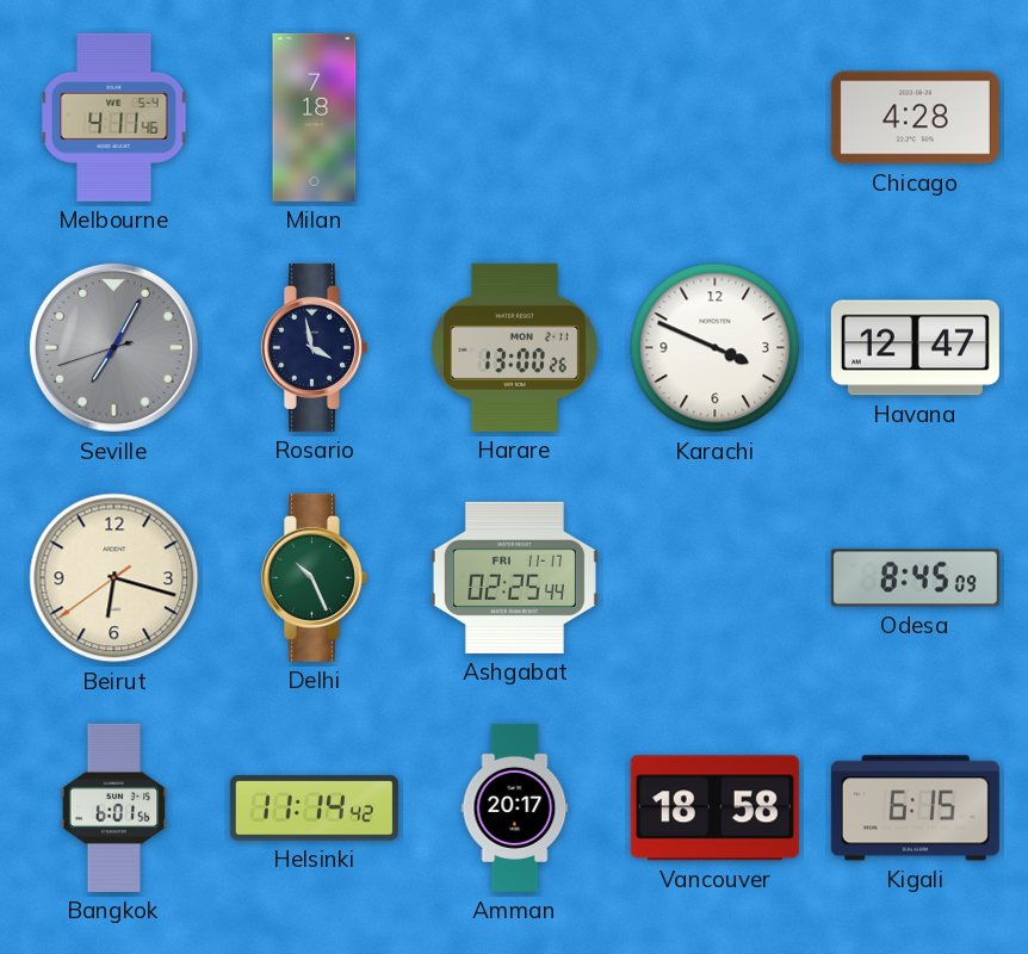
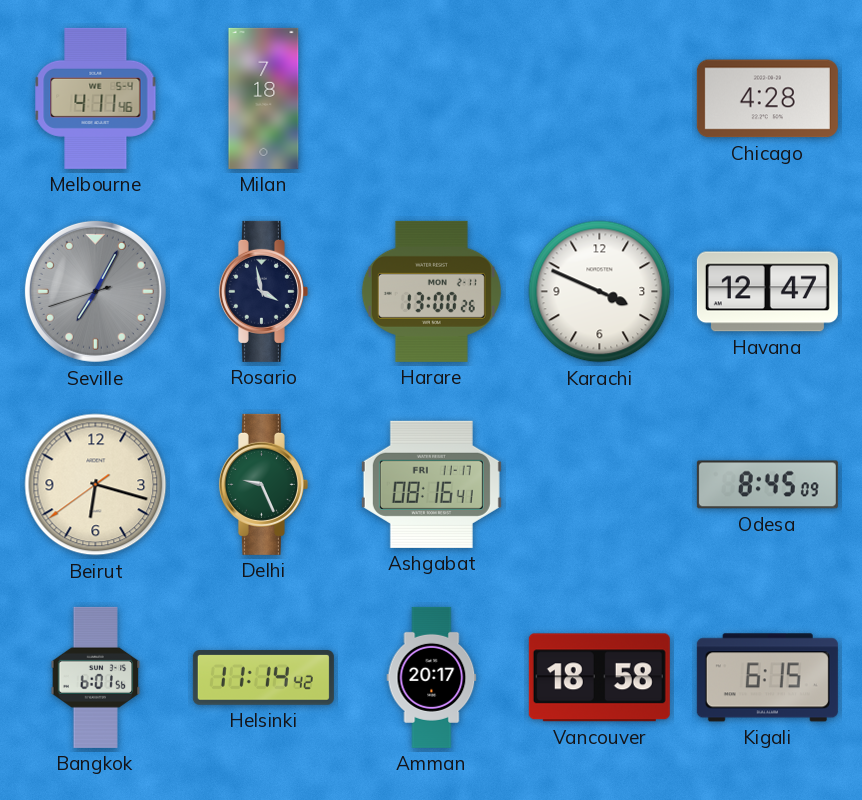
Delhi: 10:26 -> 9:26
Ashgabat: 02:25 -> 08:16
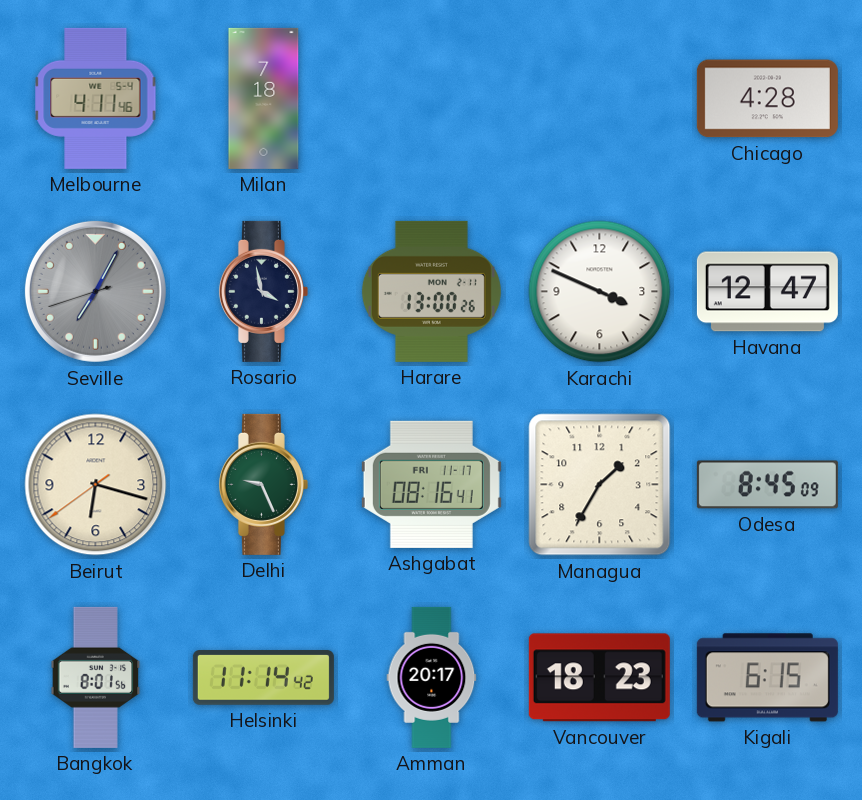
Managua: none -> 1:35
Bangkok: 6:01 -> 8:01
Vancouver: 18:58 -> 18:23
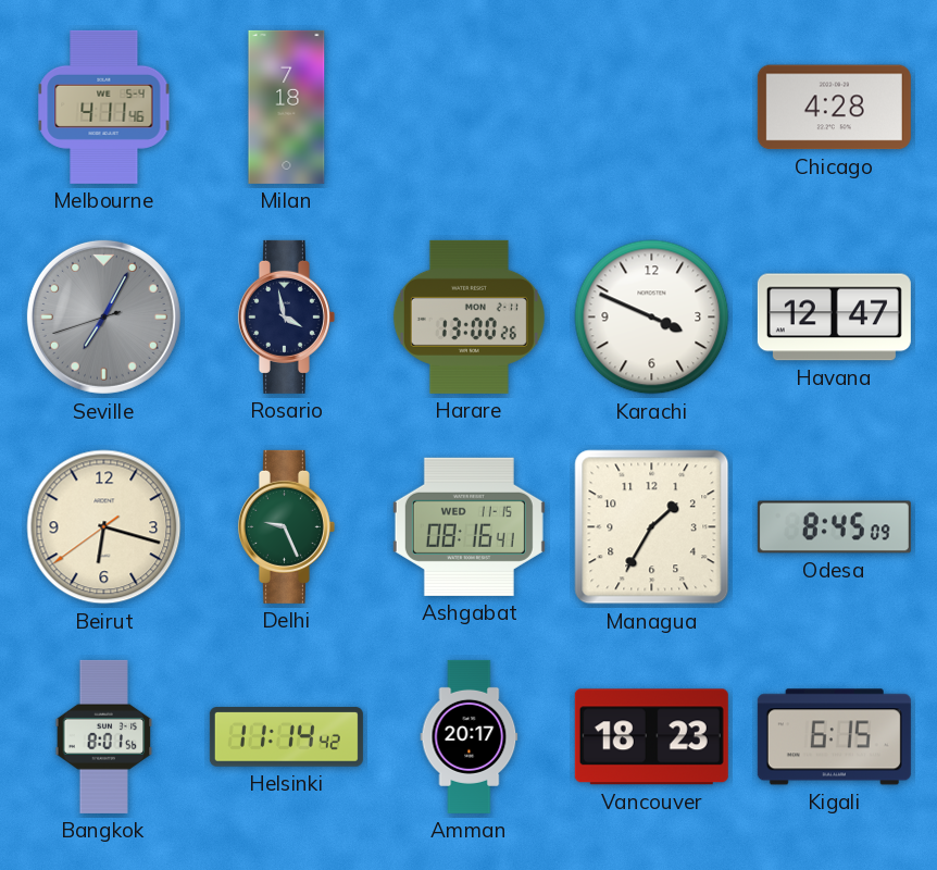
Ashgabat date: FRI 11-17 -> WED 11-15
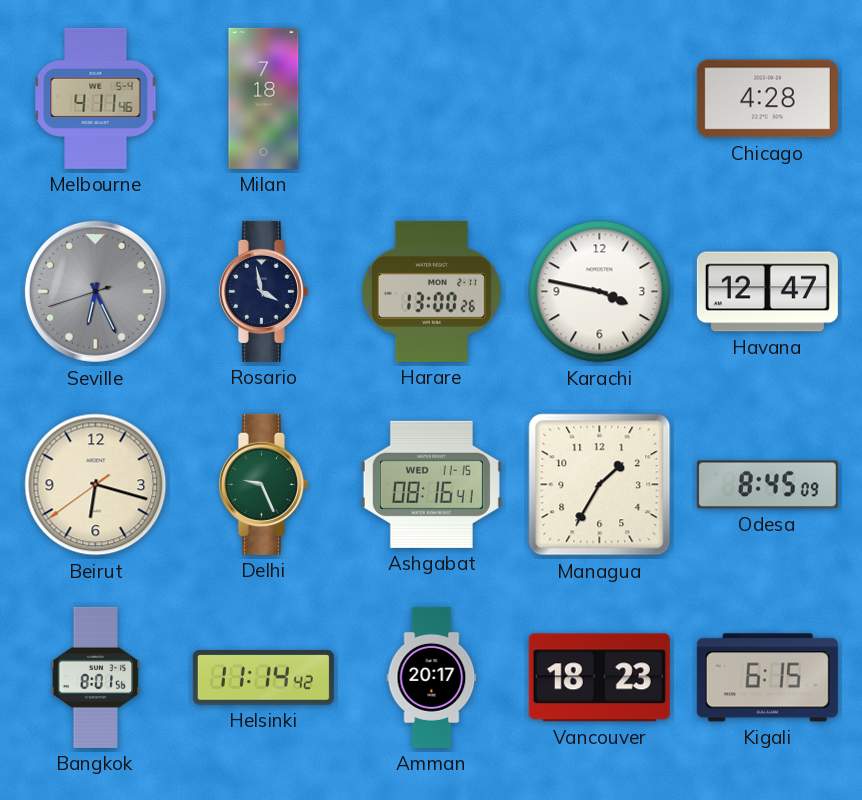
Seville: 7:04 -> 6:25
Karachi: 3:49 -> 3:47
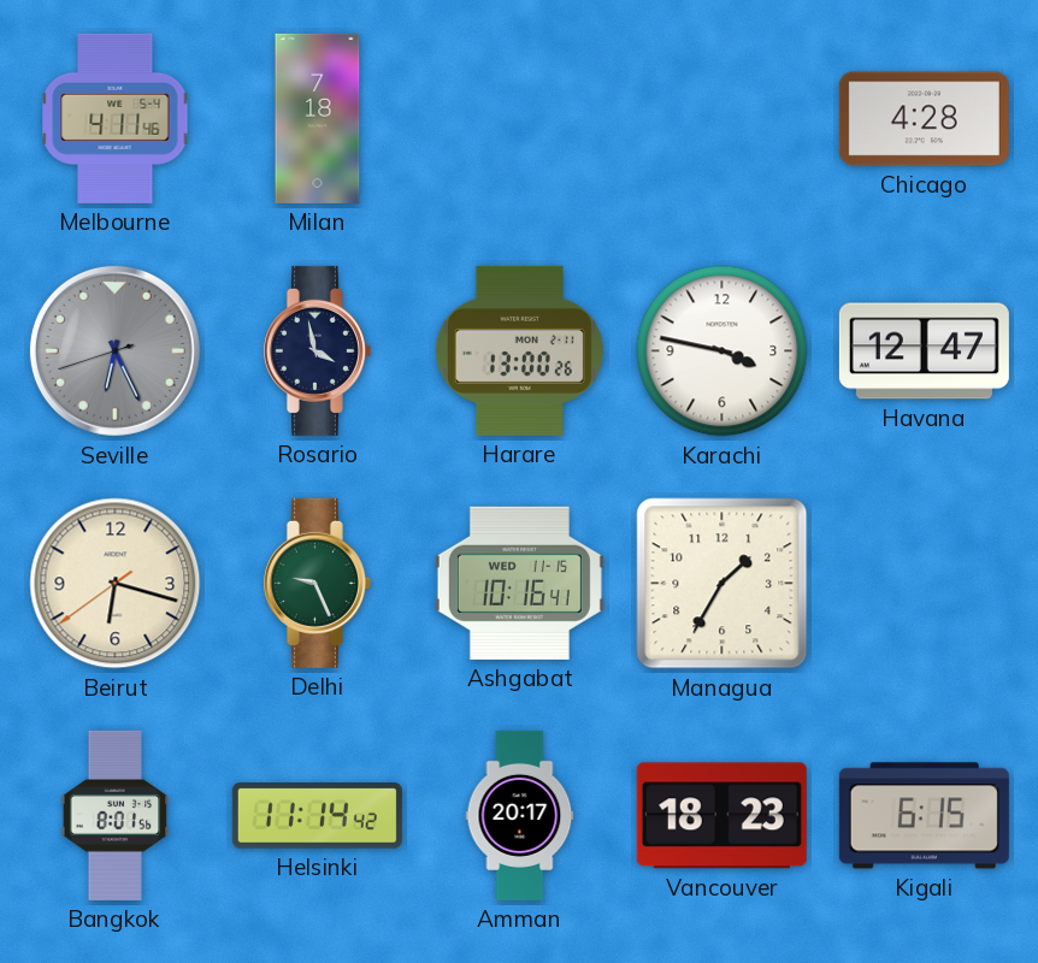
Ashgabat: 08:16 -> 10:16
Odesa: 8:45 -> none
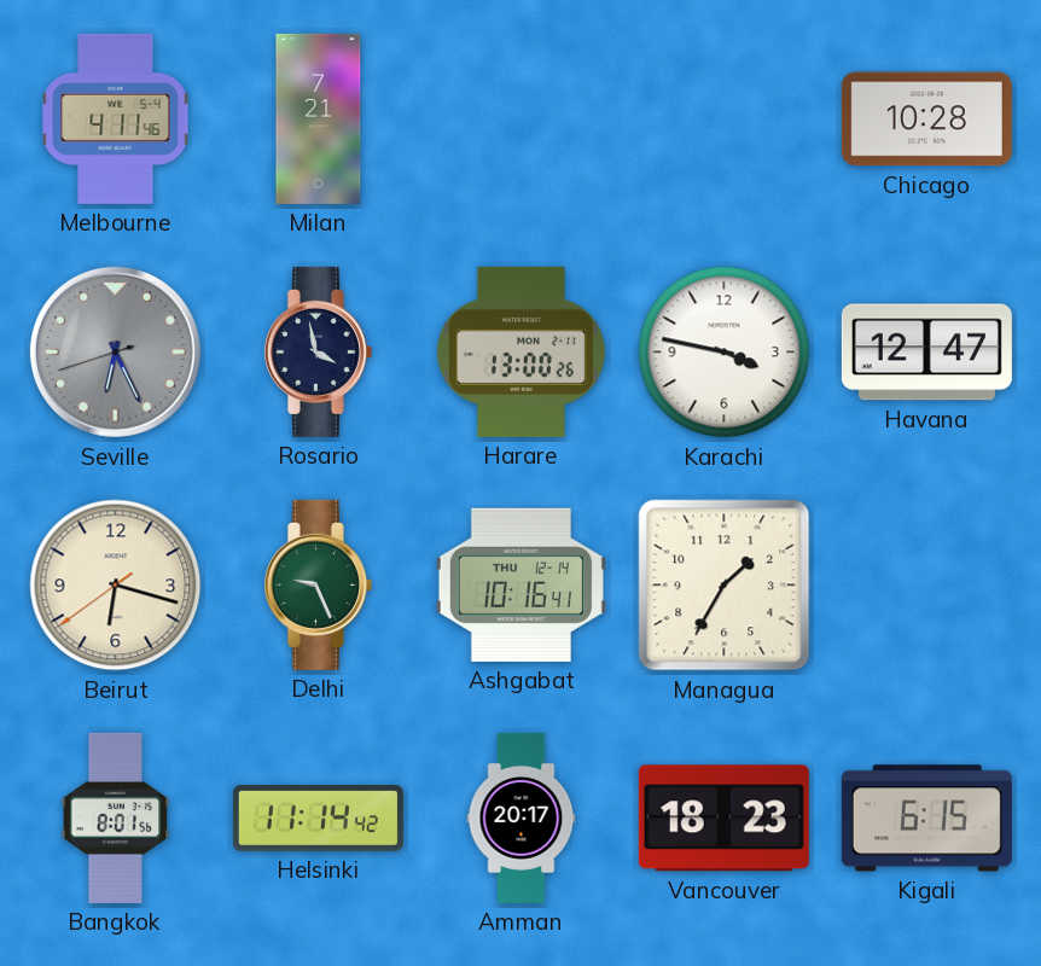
Milan: 7:18 -> 7:21
Chicago: 4:28 -> 10:28
Ashgabat date: WED 11-15 -> THU 12-14
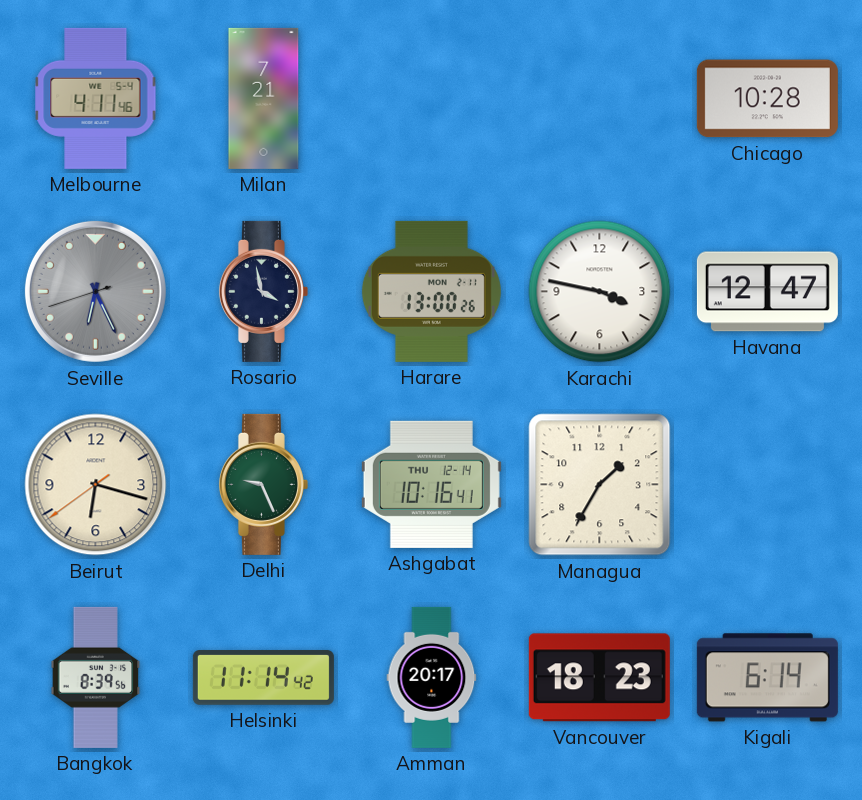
Bangkok: 8:01 -> 8:39
Kigali: 6:15 -> 6:14
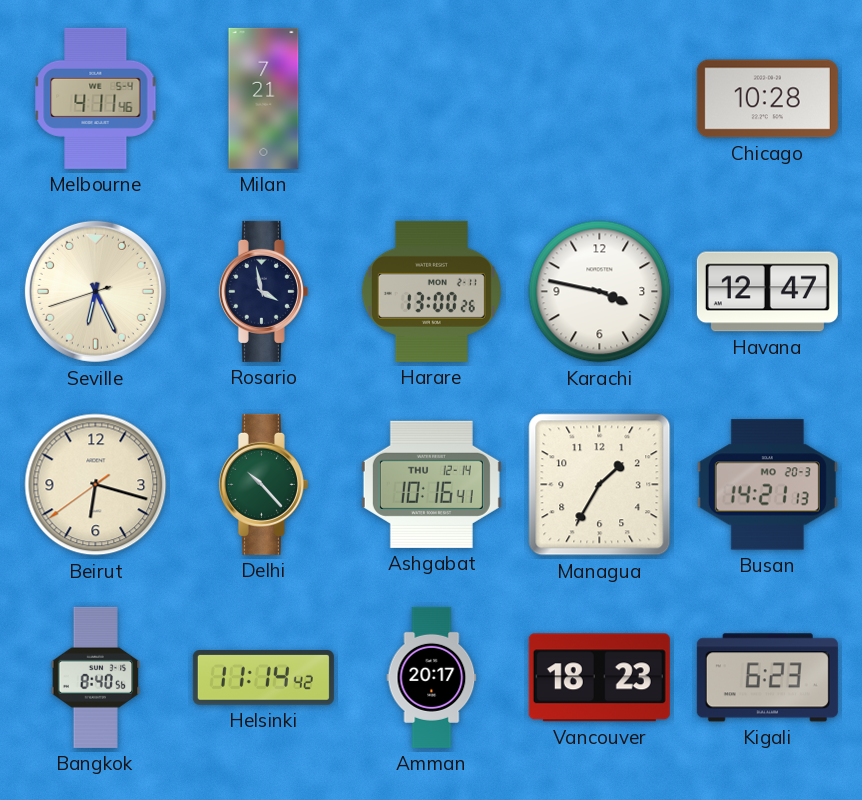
Seville dial: grey -> cream
Delhi: 9:26 -> 10:23
Busan: none -> 14:21
Bangkok: 8:39 -> 8:40
Kigali: 6:14 -> 6:23
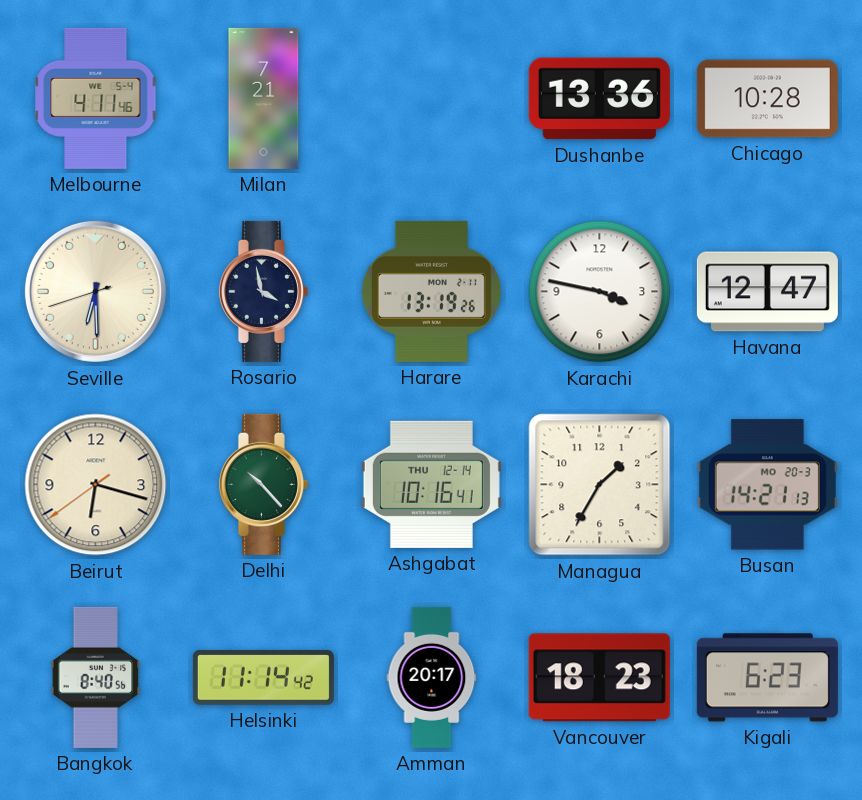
Dushanbe: none -> 13:36
Seville: 6:25 -> 6:29
Harare: 13:00 -> 13:19
